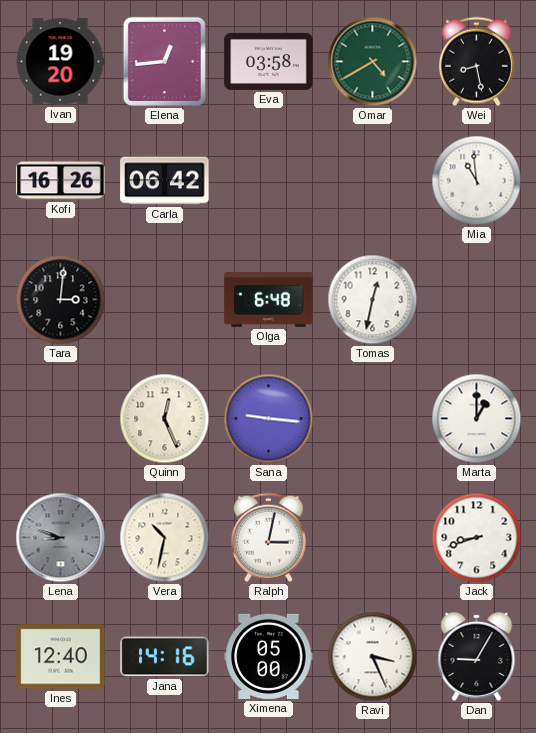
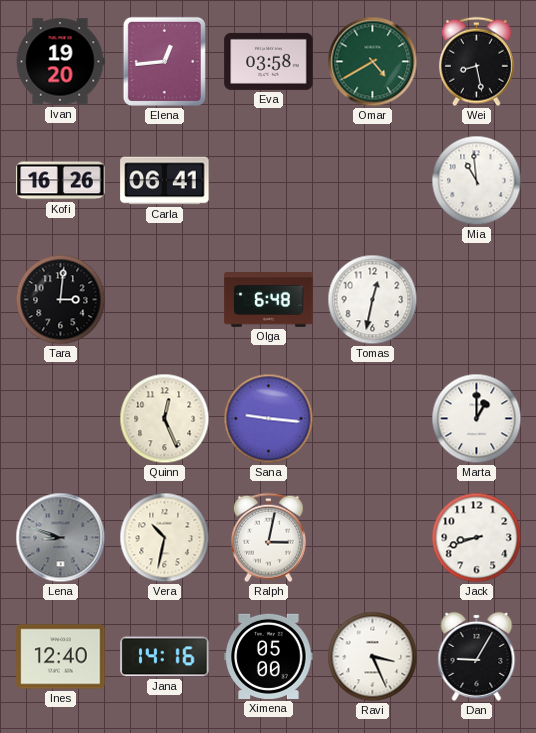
Carla: 06:42 -> 06:41
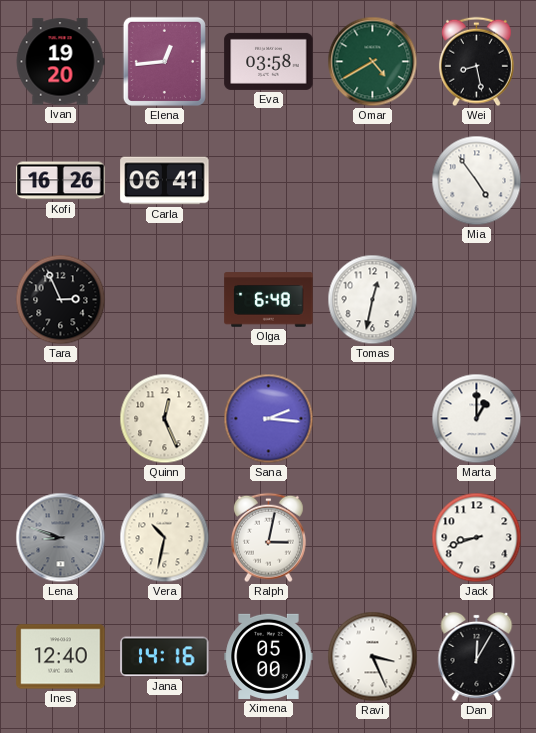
Mia: 10:59 -> 4:54
Tara: 3:01 -> 2:56
Sana: 9:16 -> 2:16
Dan: 9:05 -> 12:05
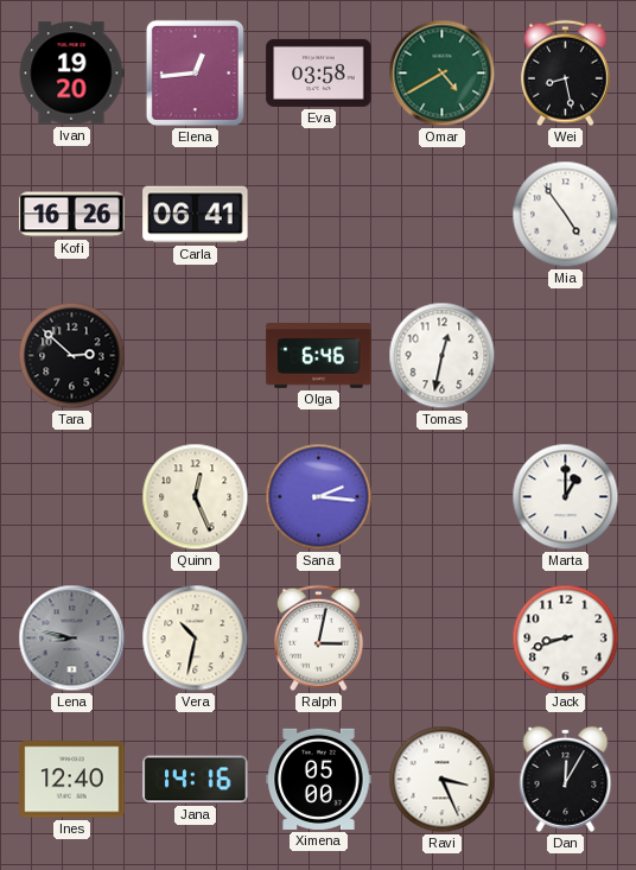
Tara: 2:56 -> 2:52
Olga: 6:48 -> 6:46
Lena: 8:48 -> 8:47
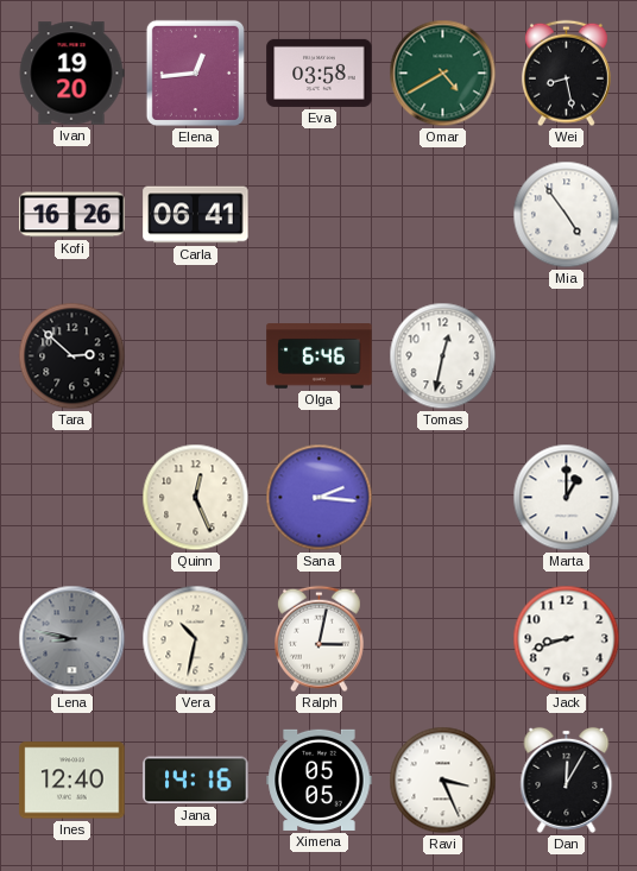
Ximena: 05:00 -> 05:05
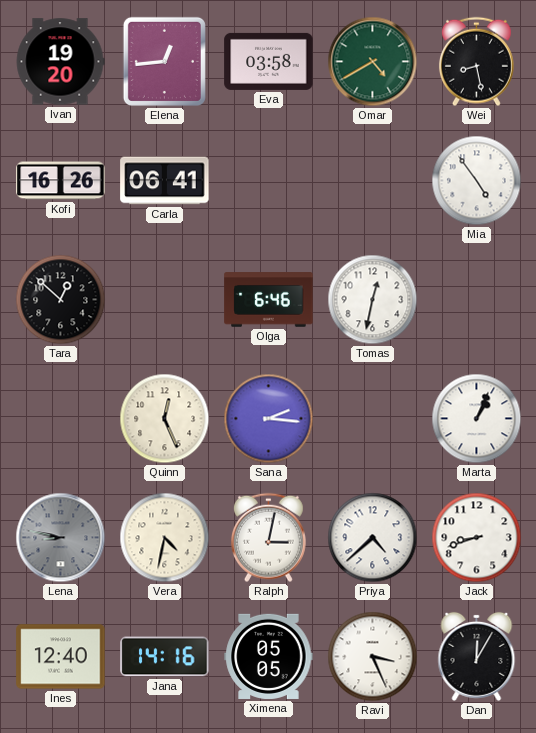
Tara: 2:52 -> 12:52
Marta: 1:00 -> 1:04
Vera: 10:32 -> 4:32
Priya: none -> 4:38
